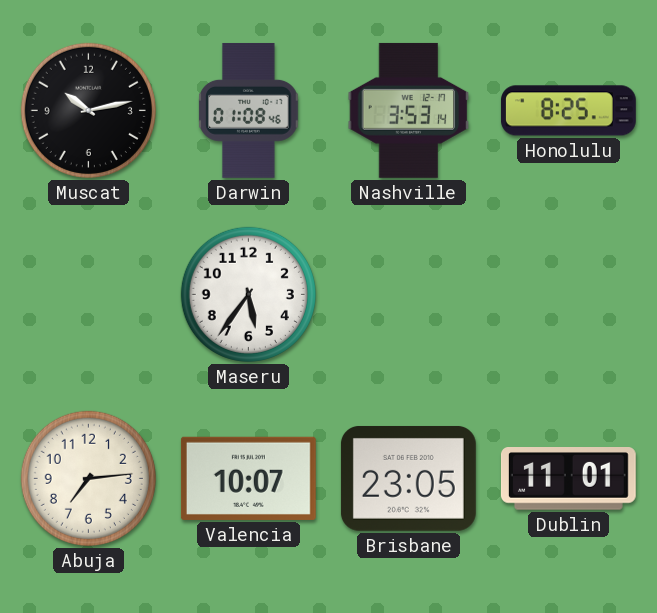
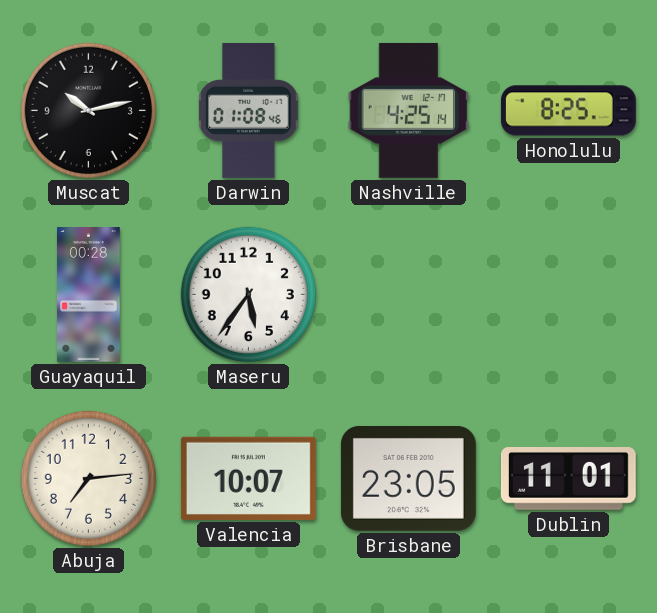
Nashville: 3:53 -> 4:25
Guayaquil: none -> 00:28
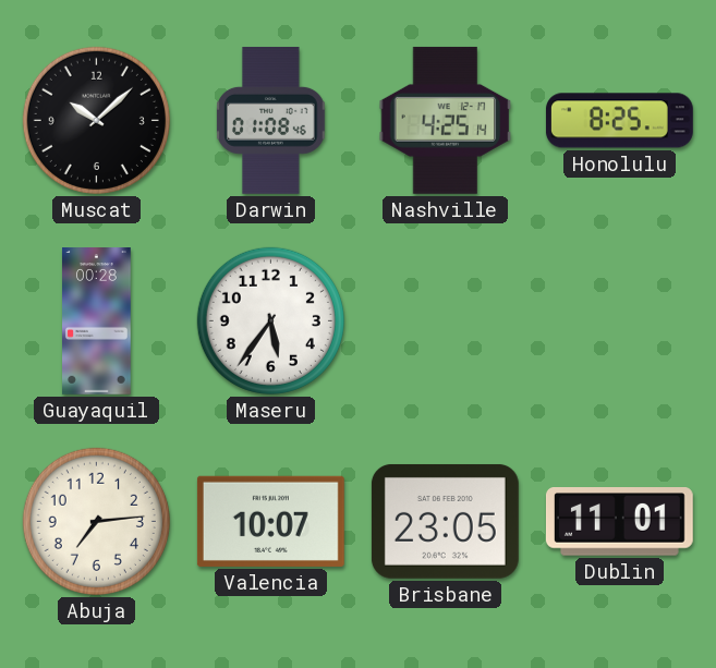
Muscat: 10:13 -> 10:08
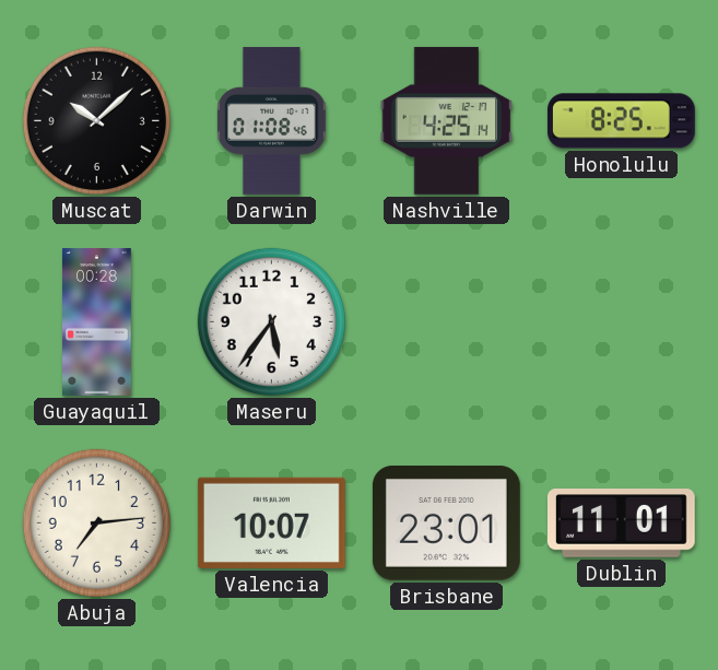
Brisbane: 23:05 -> 23:01
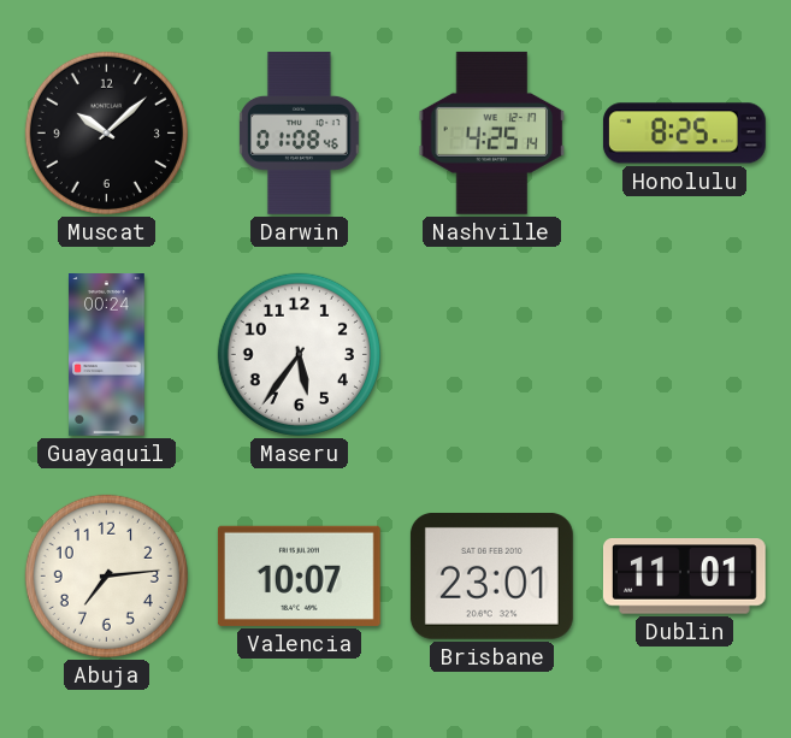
Guayaquil: 00:28 -> 00:24
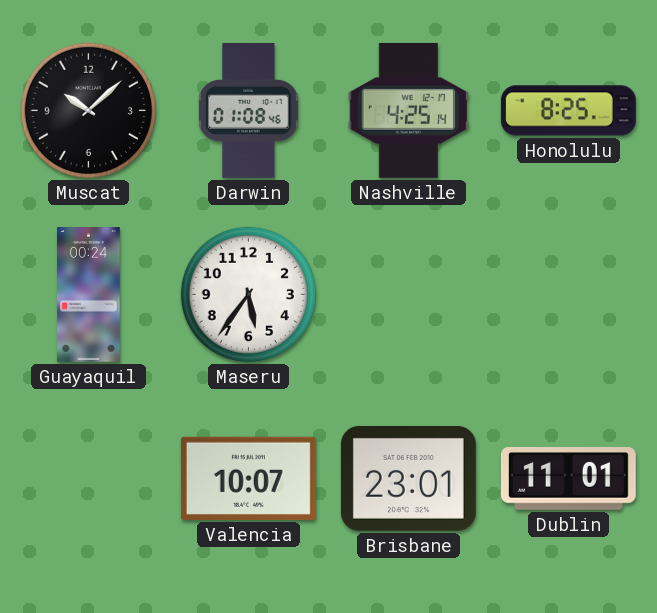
Abuja: 7:14 -> none
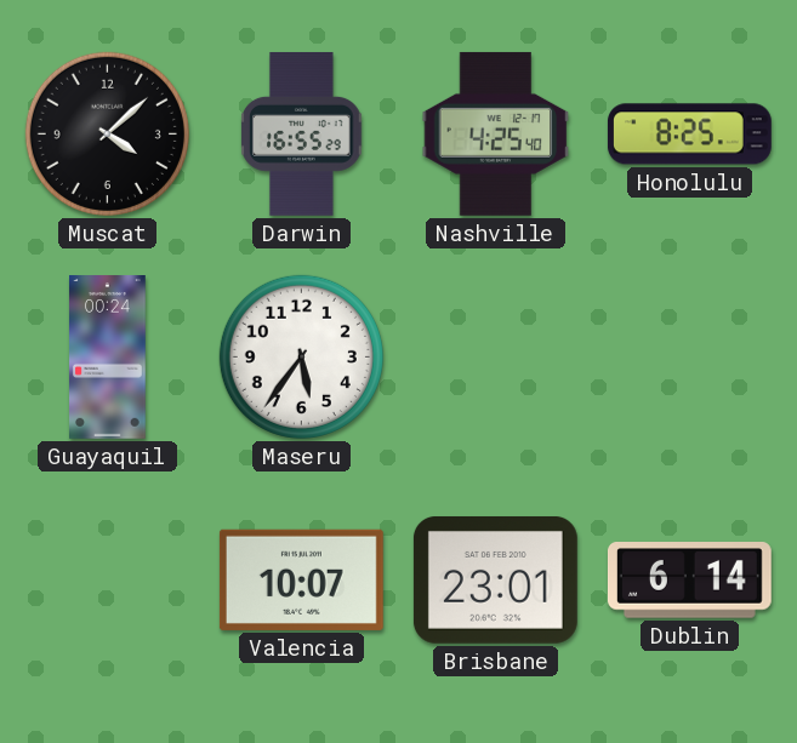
Muscat: 10:08 -> 4:08
Darwin: 01:08 -> 16:55
Nashville: 4:25:14 -> 4:25:40
Dublin: 11:01 -> 6:14
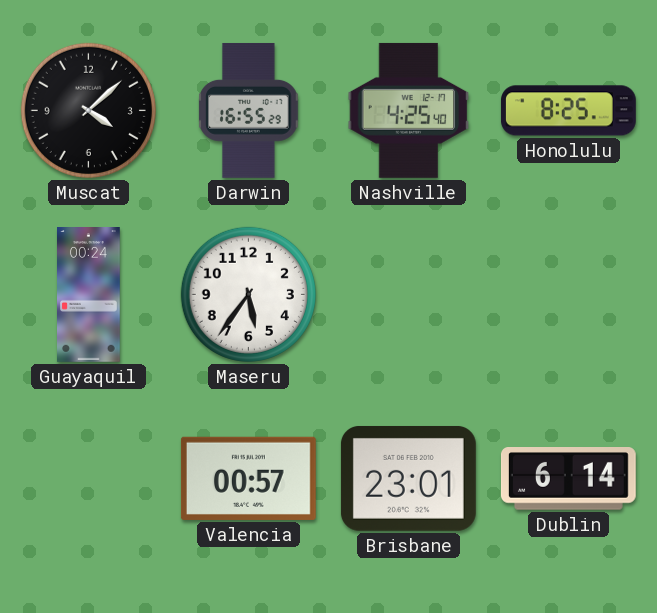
Valencia: 10:07 -> 00:57
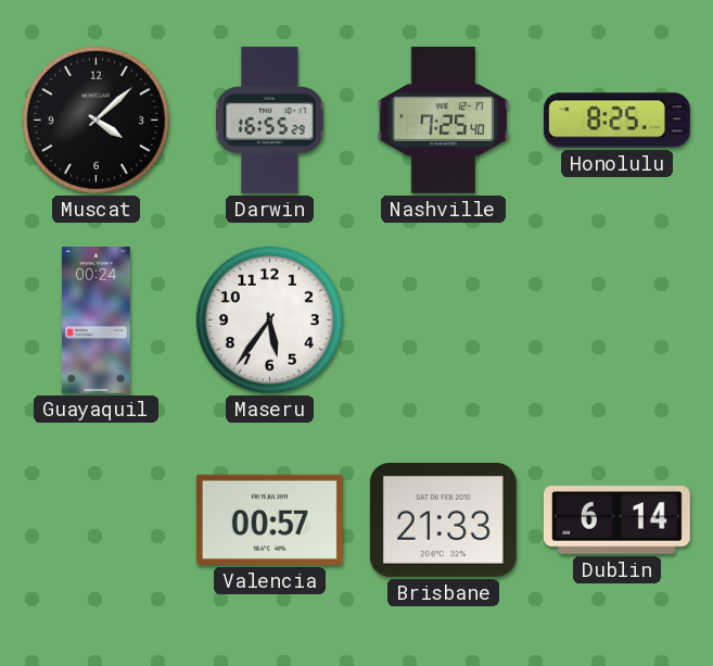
Nashville: 4:25 -> 7:25
Brisbane: 23:01 -> 21:33
